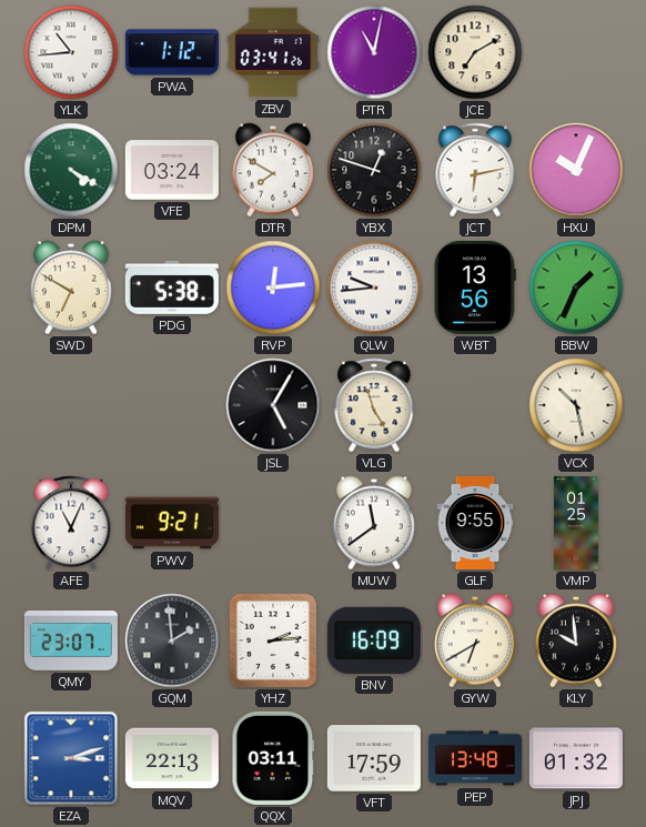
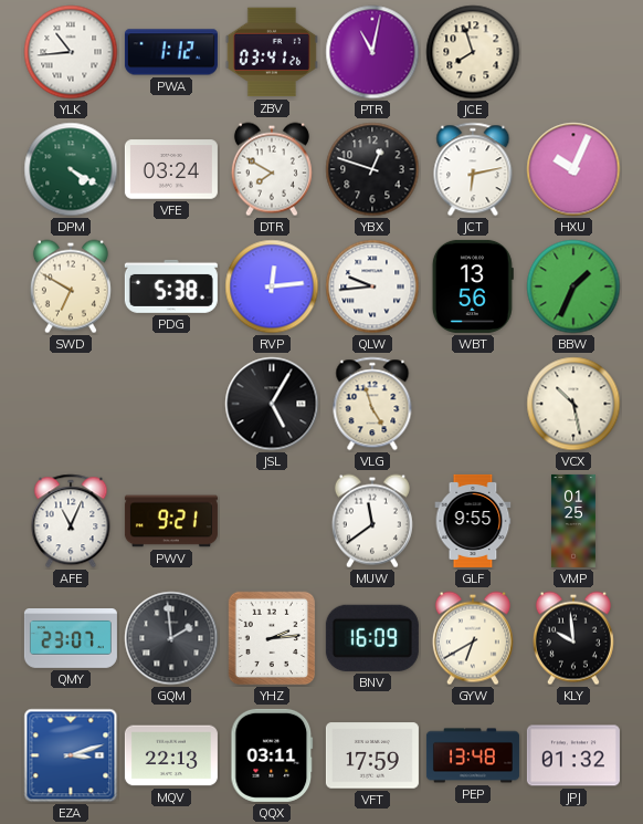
JCE: 7:10 -> 7:57
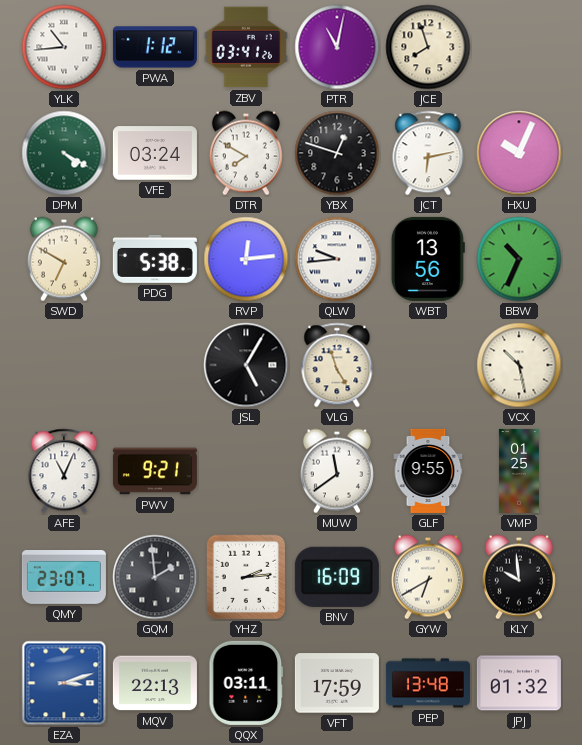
BBW: 1:34 -> 10:34
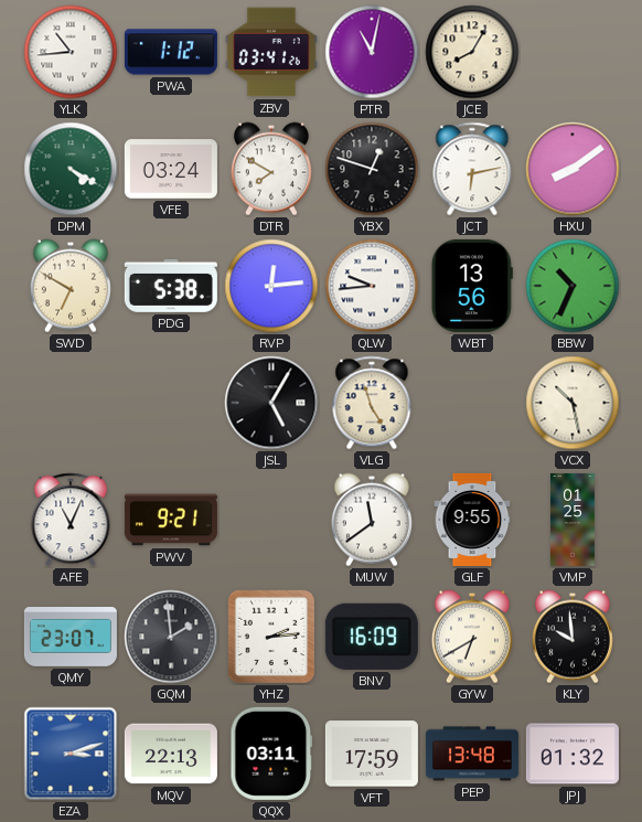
JCE: 7:57 -> 8:05
HXU: 10:04 -> 8:09
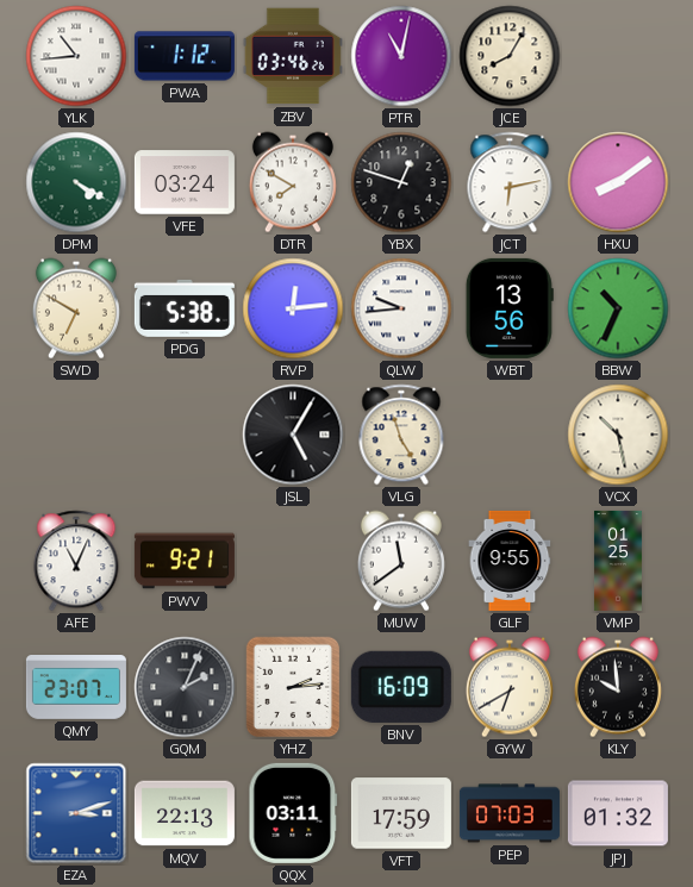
ZBV: 03:41 -> 03:46
GQM: 1:59 -> 2:04
PEP: 13:48 -> 07:03
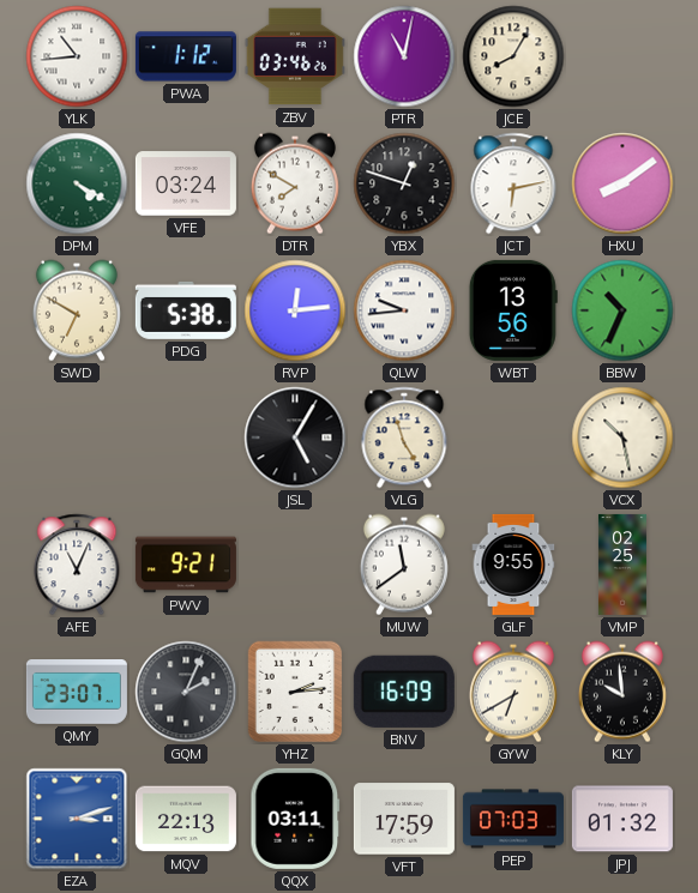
VMP: 01:25 -> 02:25
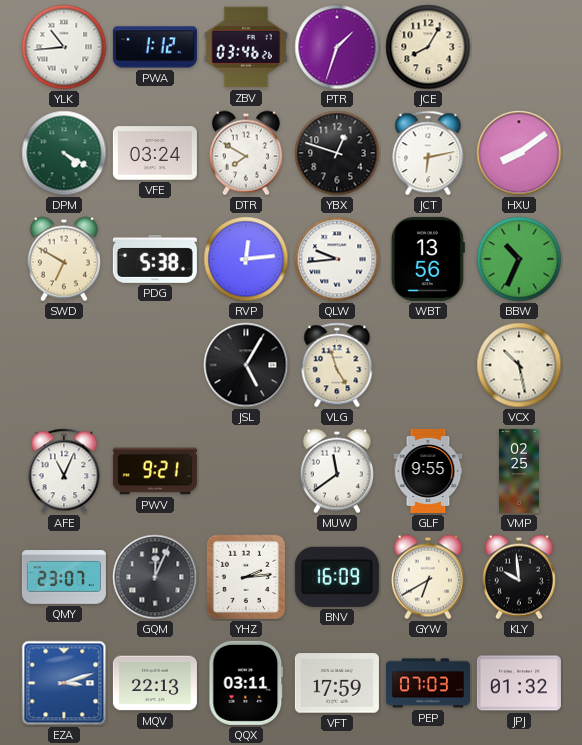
PTR: 11:02 -> 1:33
GQM: 2:04 -> 12:04
